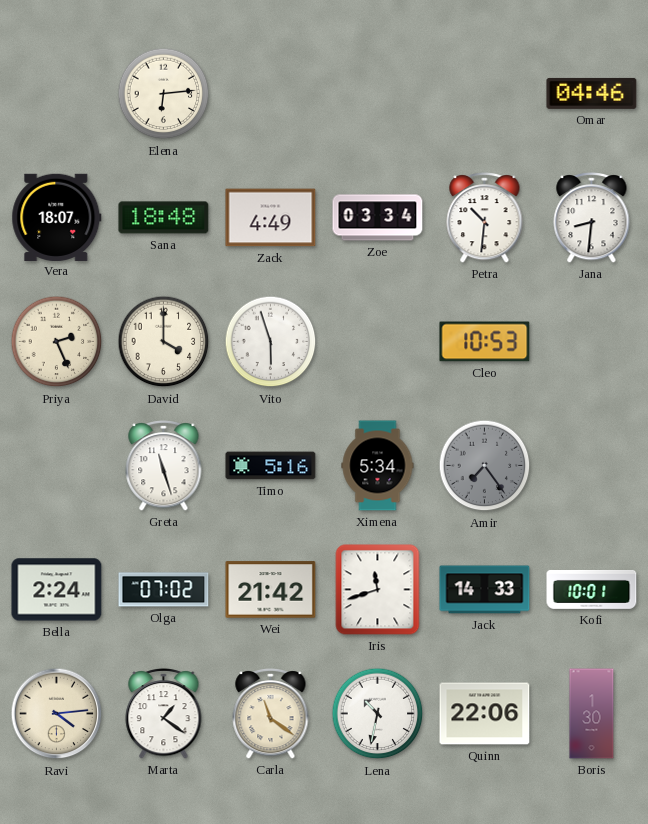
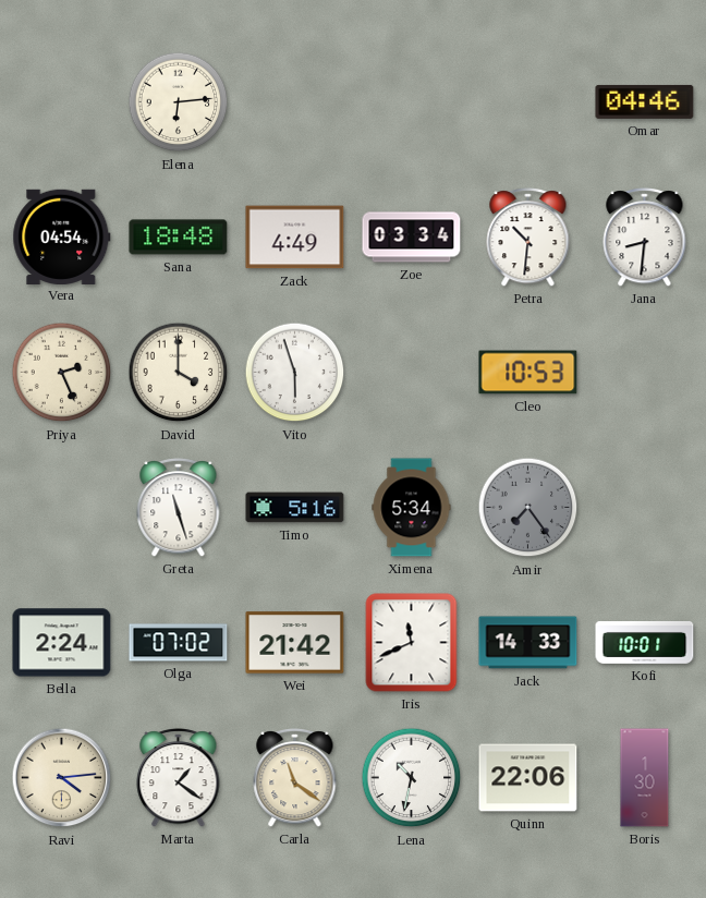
Vera: 18:07 -> 04:54
Iris: 11:42 -> 11:41
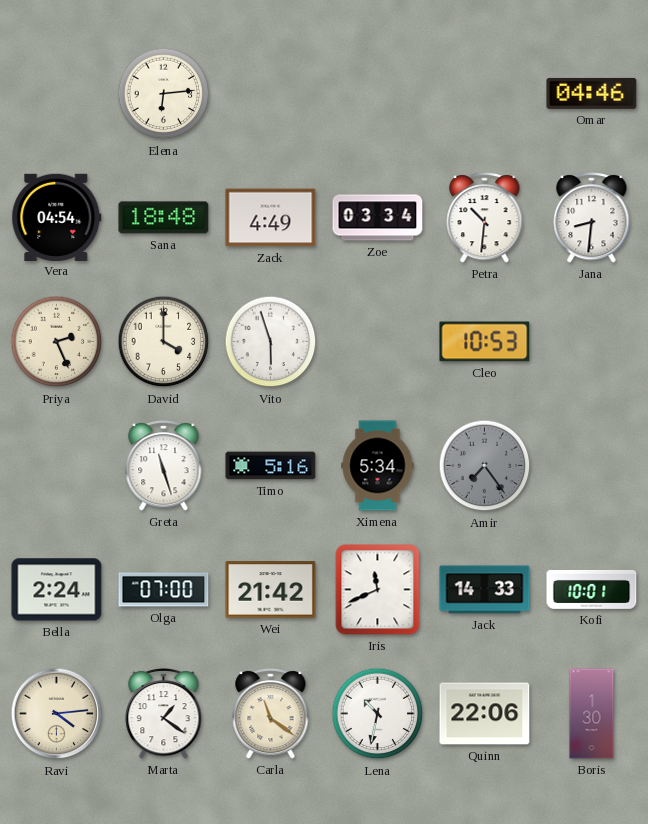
Olga: 07:02 -> 07:00
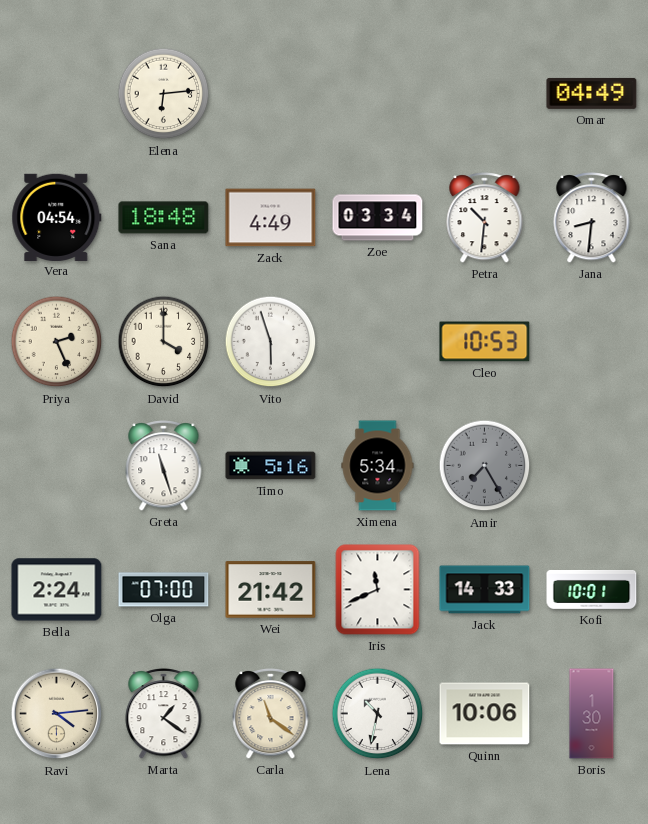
Omar: 04:46 -> 04:49
Amir: 7:24 -> 7:25
Quinn: 22:06 -> 10:06
